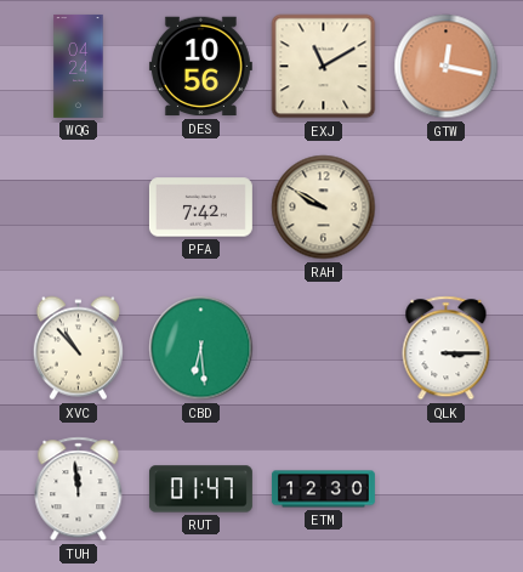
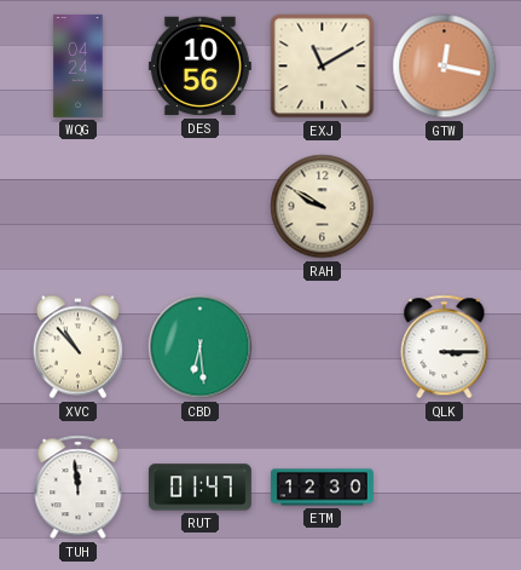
PFA: 7:42 -> none
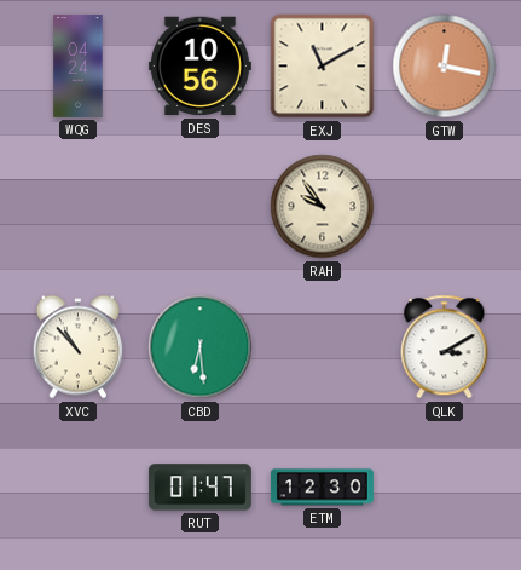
RAH: 9:50 -> 9:54
QLK: 3:15 -> 3:10
TUH: 11:59 -> none
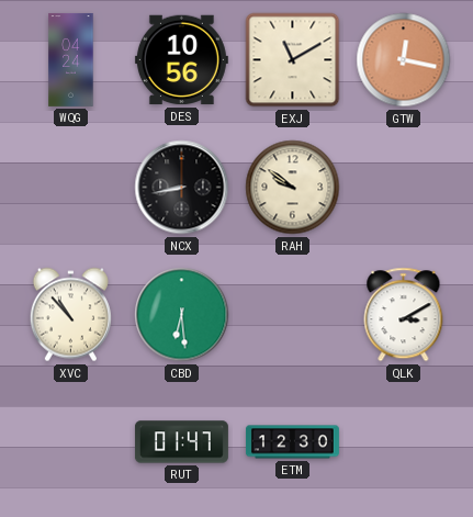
NCX: none -> 8:43
RAH: 9:54 -> 9:51
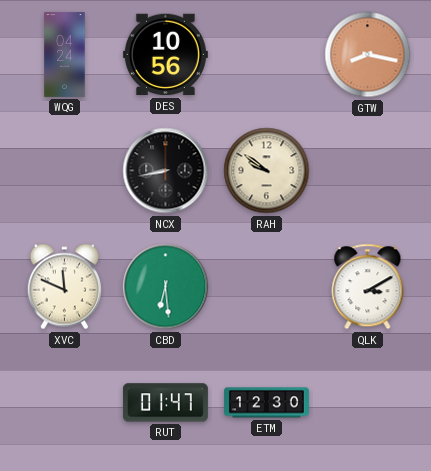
EXJ: 11:10 -> none
GTW: 12:17 -> 8:17
XVC: 10:53 -> 11:49
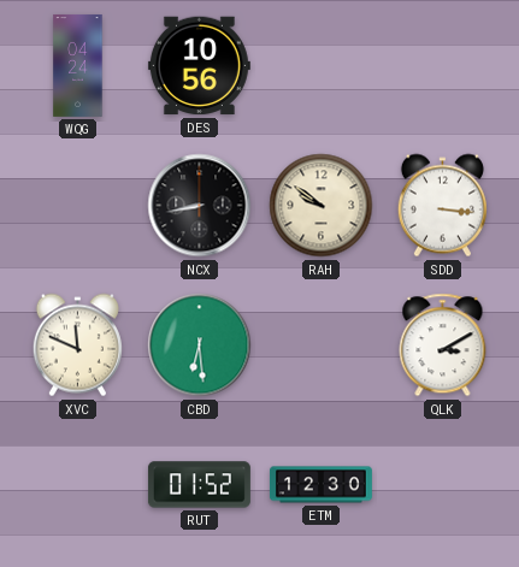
GTW: 8:17 -> none
SDD: none -> 3:16
RUT: 01:47 -> 01:52
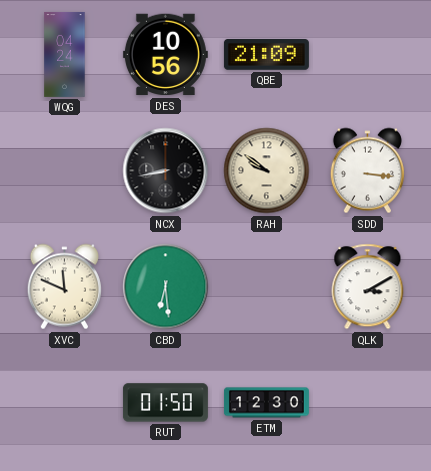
QBE: none -> 21:09
RUT: 01:52 -> 01:50
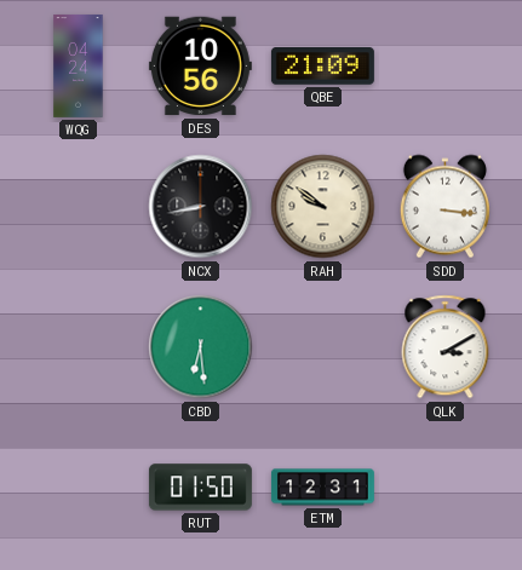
XVC: 11:49 -> none
ETM: 12:30 -> 12:31
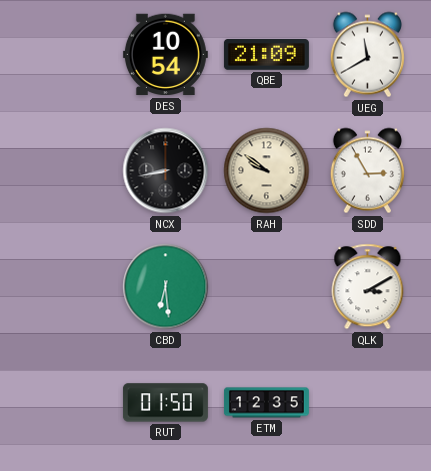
WQG: 04:24 -> none
DES: 10:56 -> 10:54
UEG: none -> 11:40
SDD: 3:16 -> 2:55
ETM: 12:31 -> 12:35
